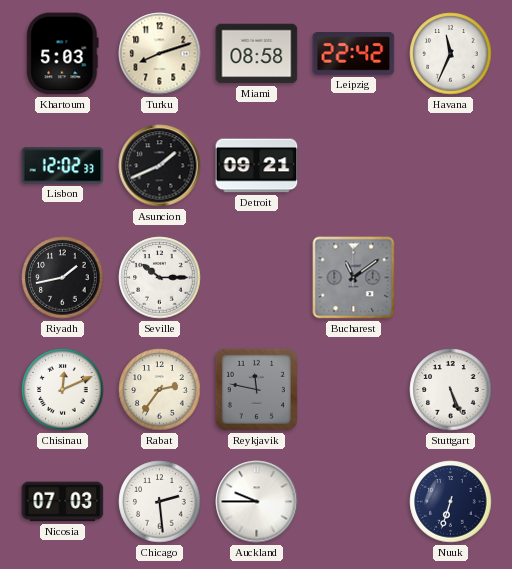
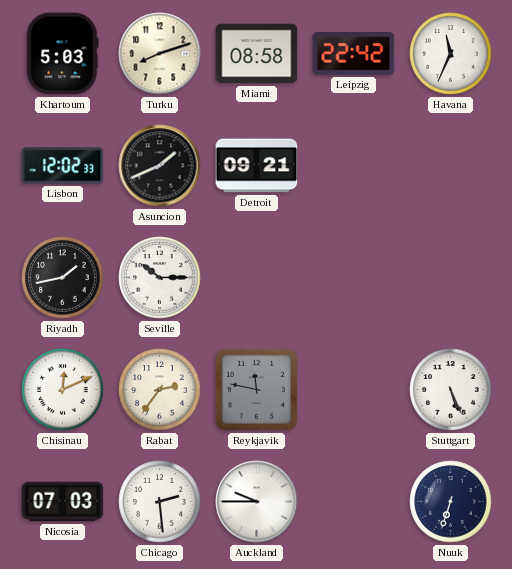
Bucharest: 11:09 -> none
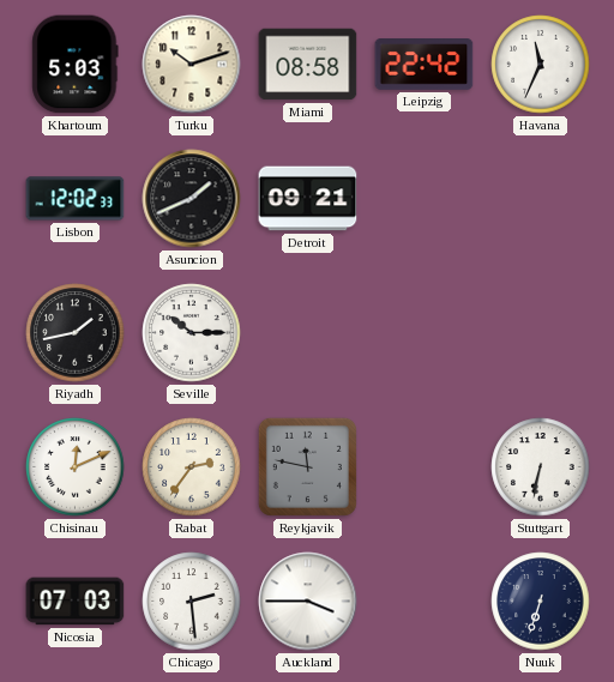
Turku: 8:12 -> 10:12
Stuttgart: 5:26 -> 6:32
Auckland: 9:45 -> 3:45
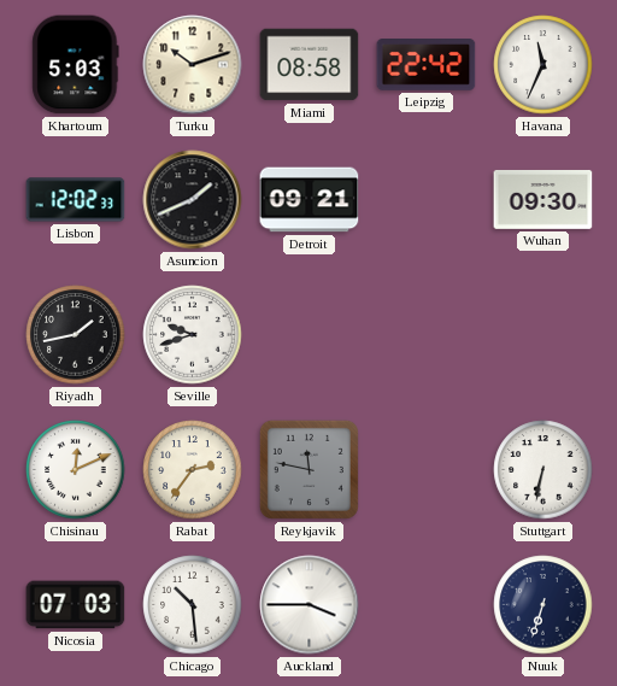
Wuhan: none -> 09:30
Seville: 10:15 -> 9:42
Chicago: 2:29 -> 10:29
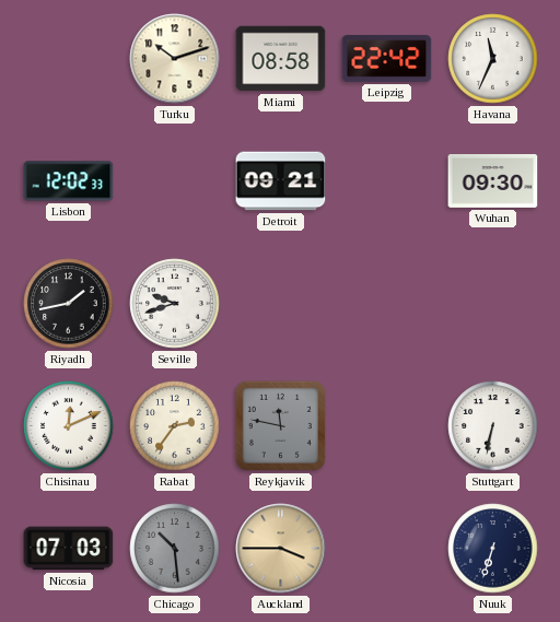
Khartoum: 5:03 -> none
Asuncion: 1:41 -> none
Chicago dial: white -> grey
Auckland dial: white -> champagne
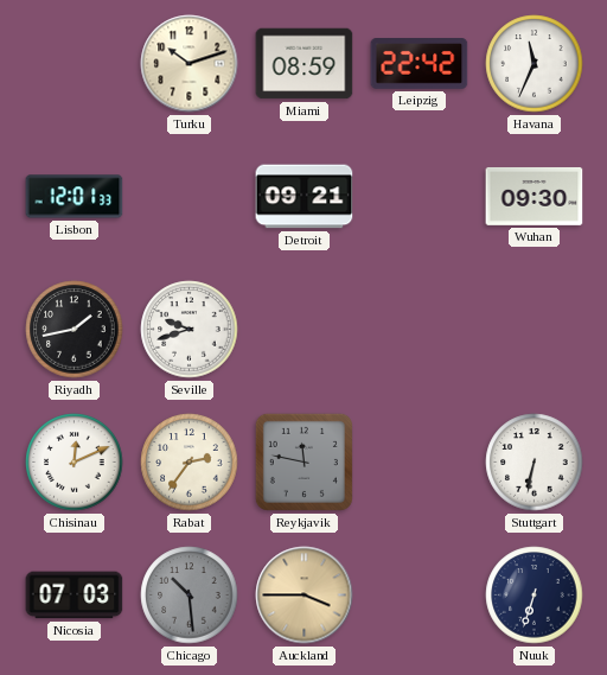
Miami: 08:58 -> 08:59
Lisbon: 12:02 -> 12:01
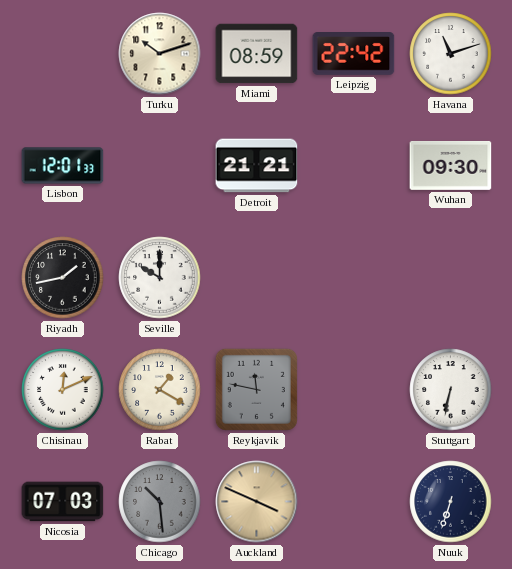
Havana: 11:34 -> 11:12
Detroit: 09:21 -> 21:21
Seville: 9:42 -> 10:00
Rabat: 2:36 -> 1:20
Auckland: 3:45 -> 3:49
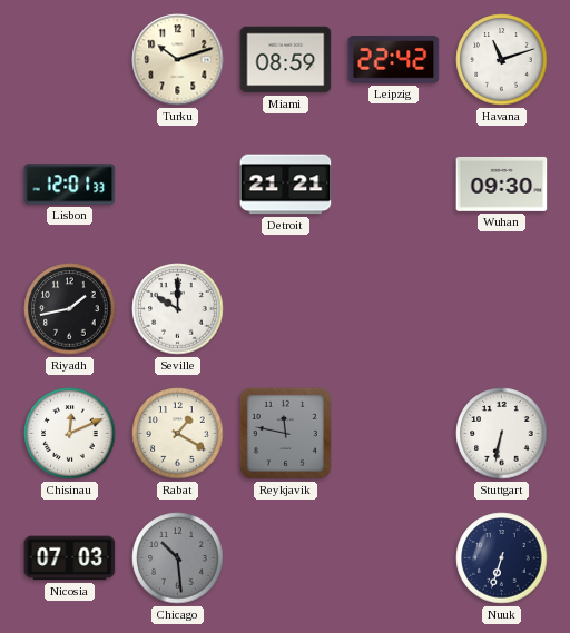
Auckland: 3:49 -> none
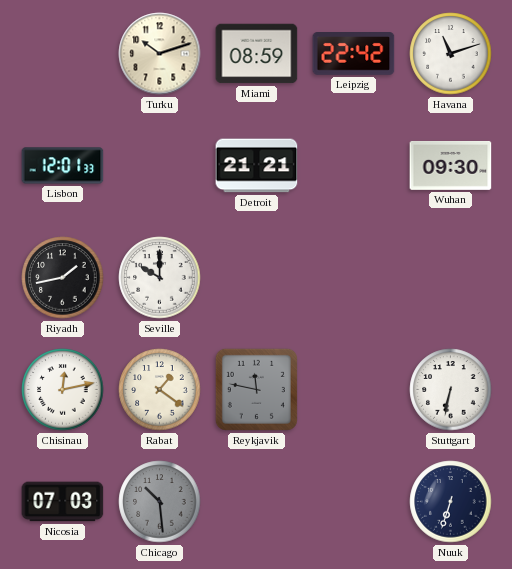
Chisinau: 12:11 -> 12:13
Rabat: 1:20 -> 1:21
